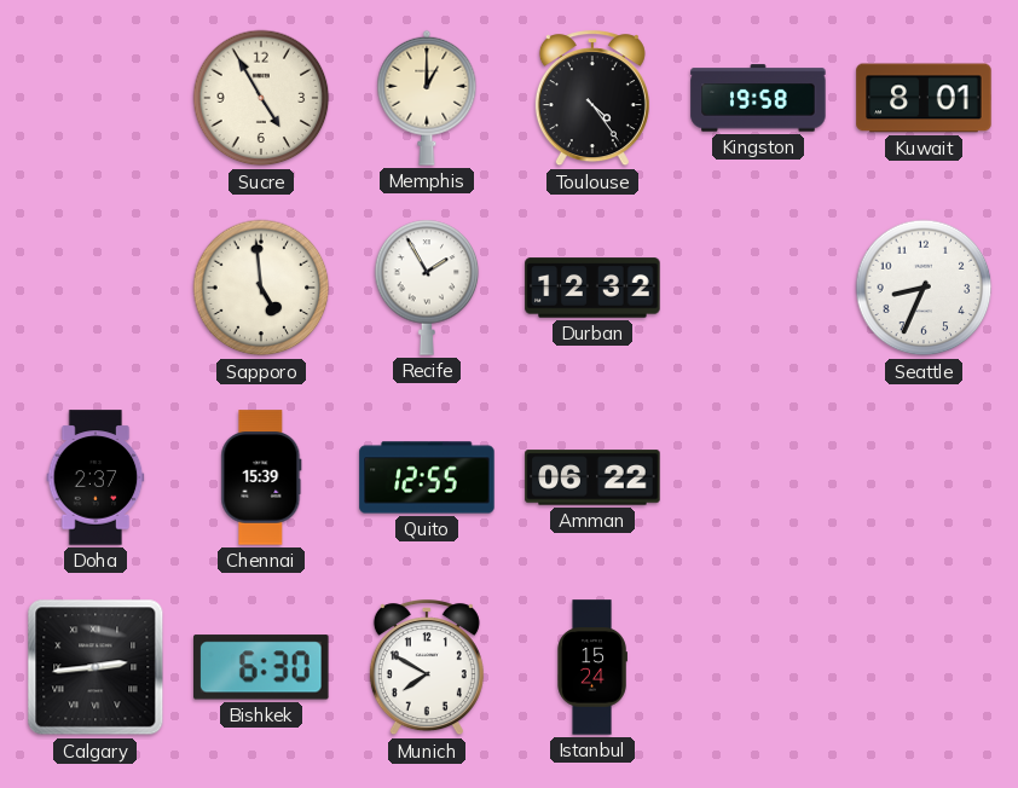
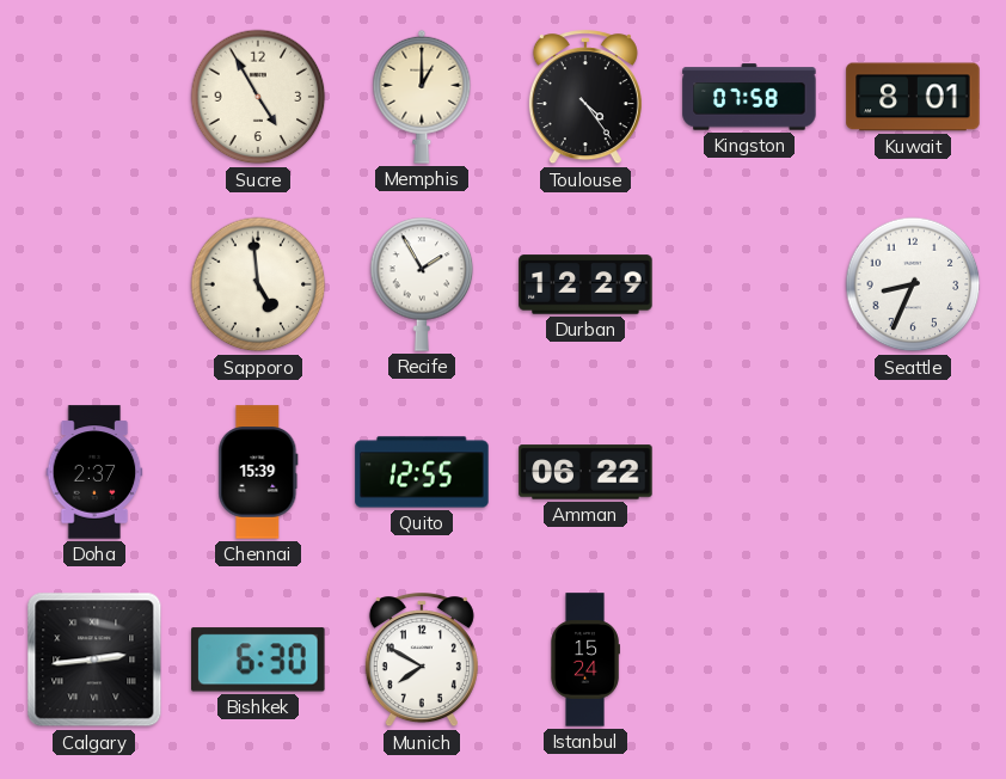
Kingston: 19:58 -> 07:58
Durban: 12:32 -> 12:29
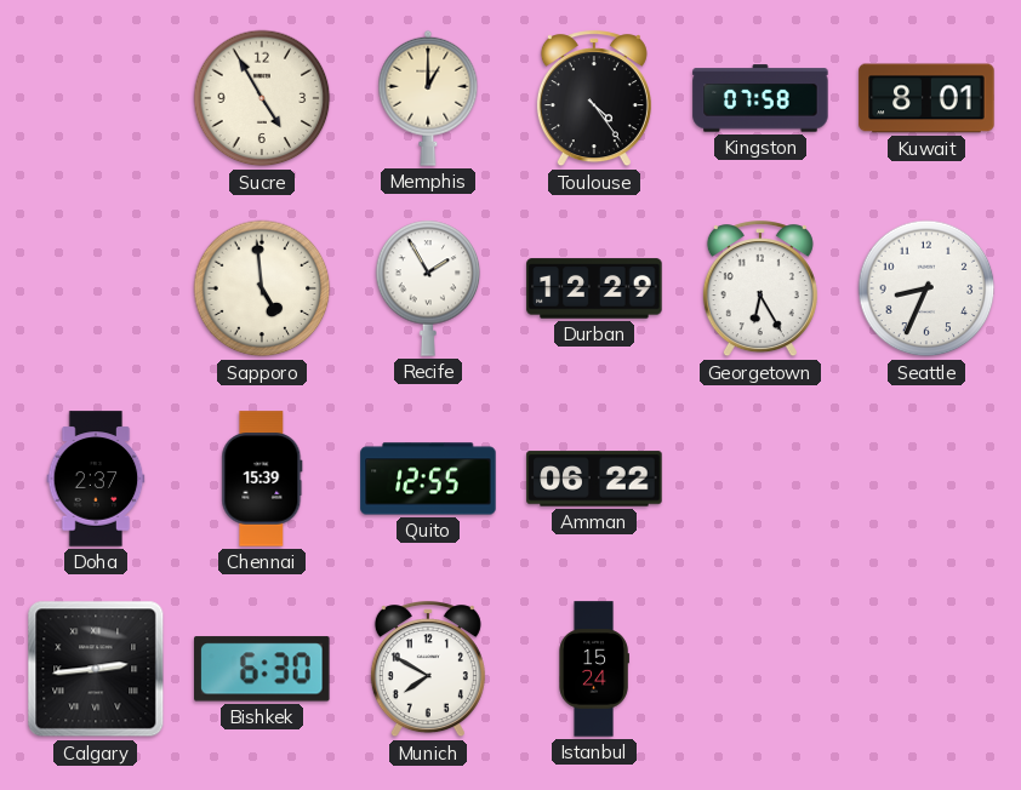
Georgetown: none -> 6:25
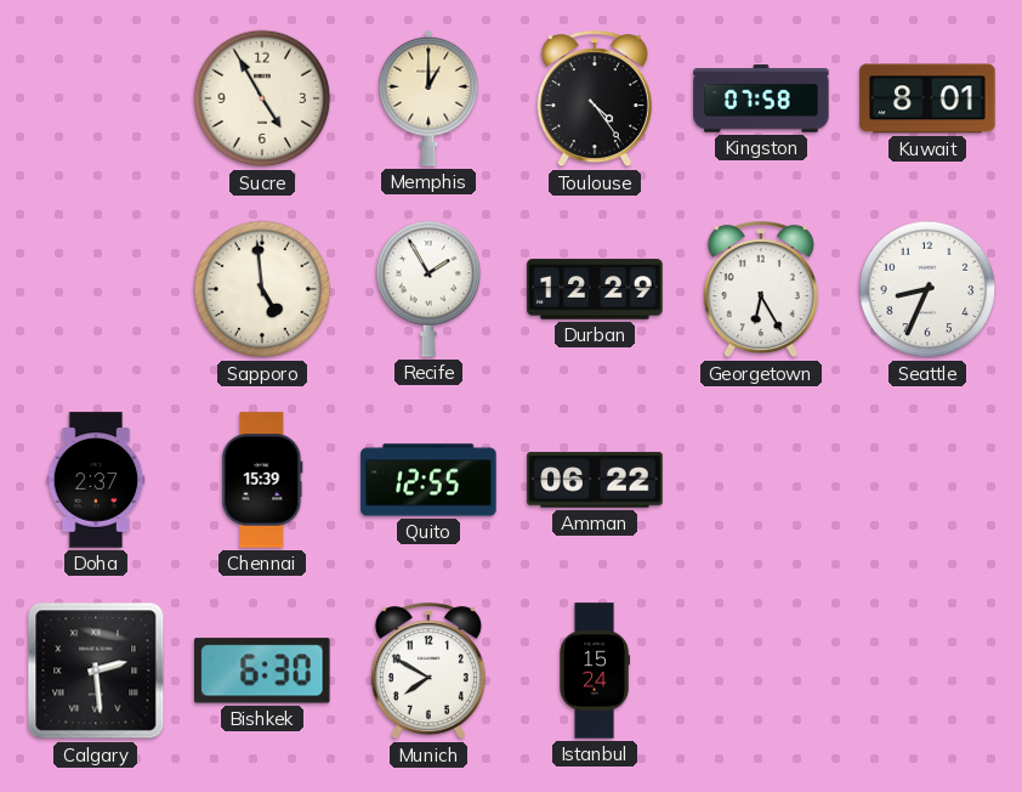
Calgary: 2:44 -> 2:29
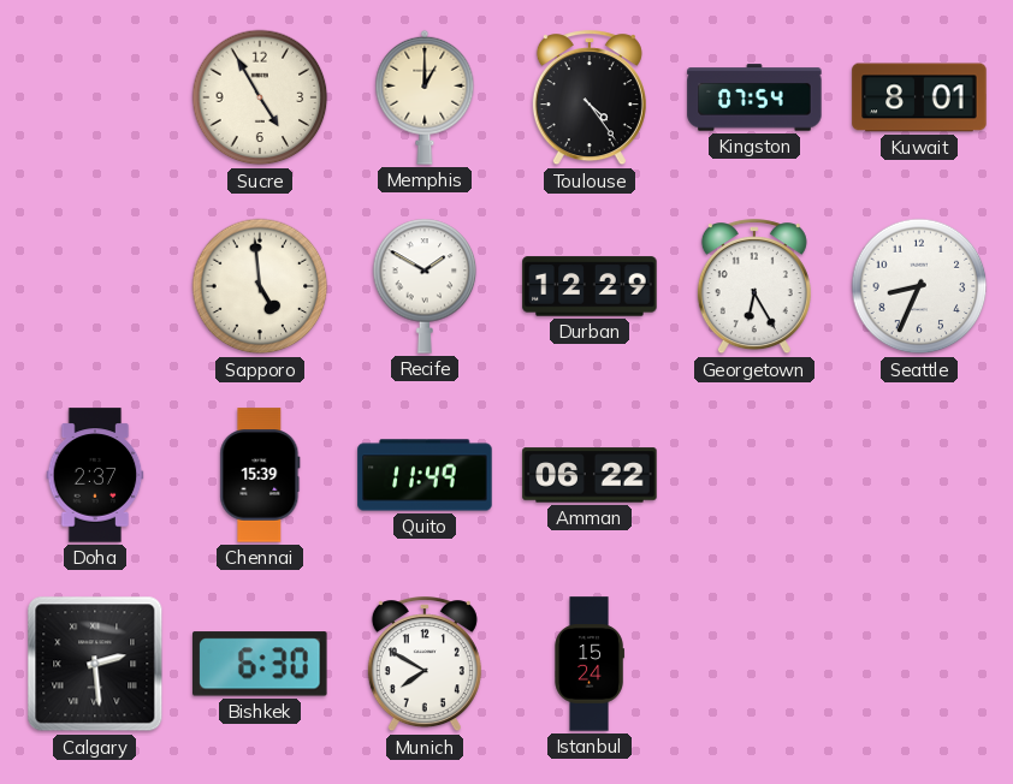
Kingston: 07:58 -> 07:54
Recife: 1:55 -> 1:50
Quito: 12:55 -> 11:49
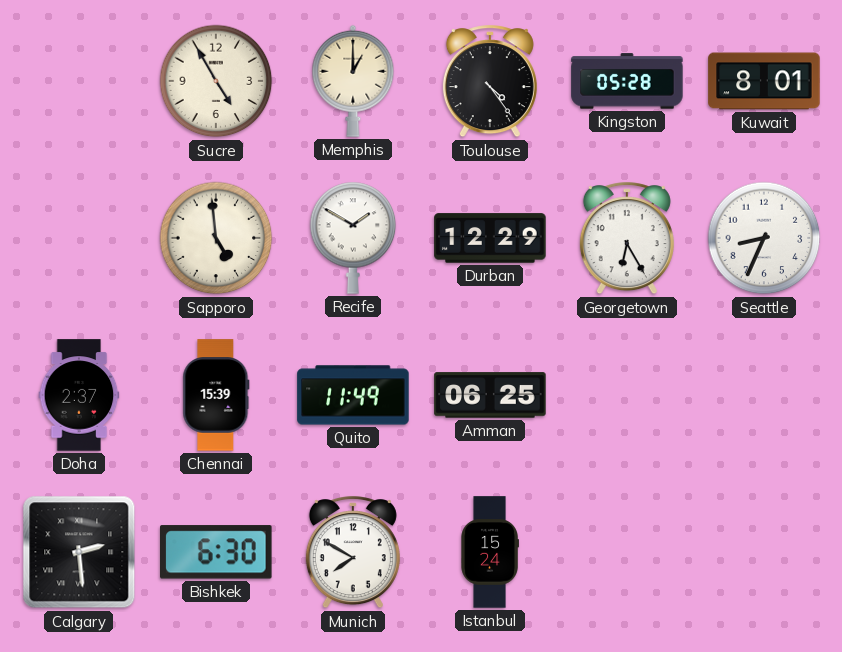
Kingston: 07:54 -> 05:28
Amman: 06:22 -> 06:25
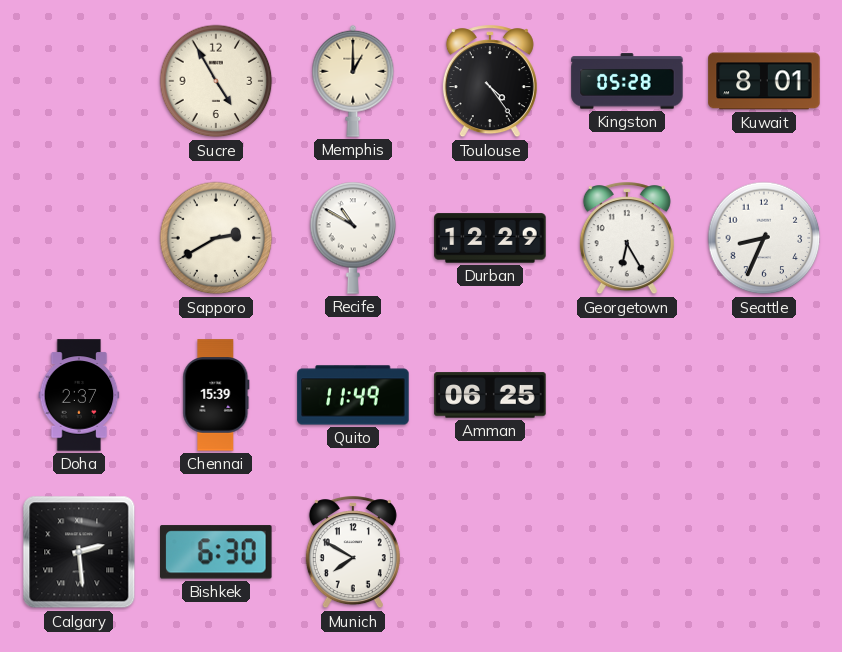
Sapporo: 4:59 -> 2:40
Recife: 1:50 -> 10:50
Istanbul: 15:24 -> none
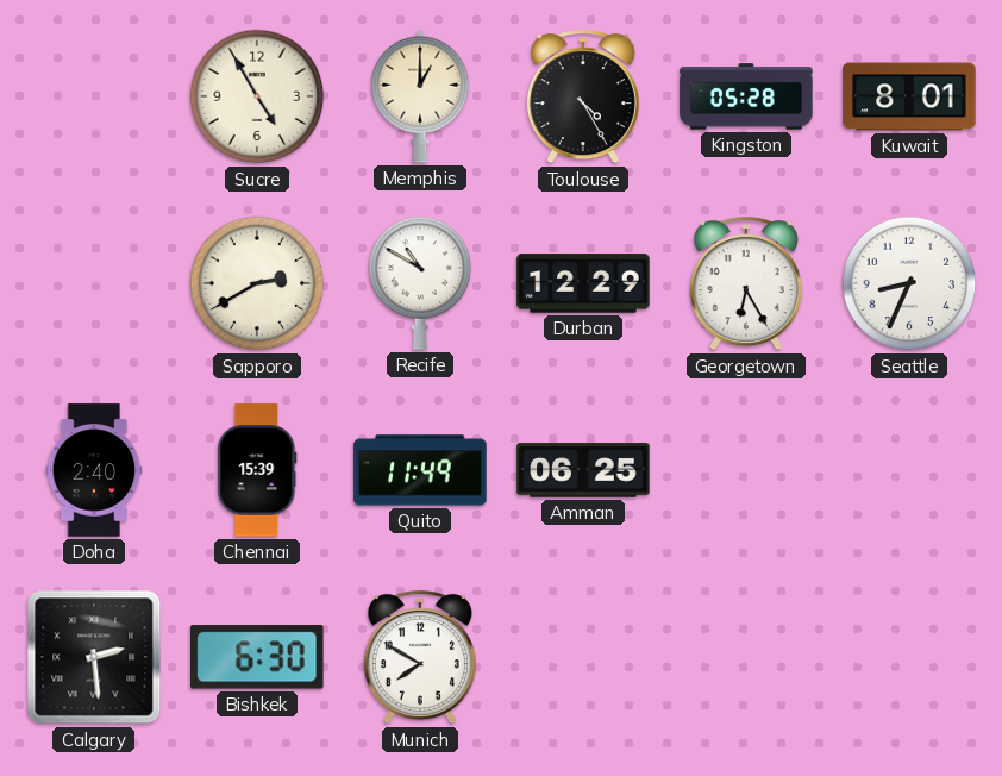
Toulouse: 4:24 -> 4:25
Doha: 2:37 -> 2:40
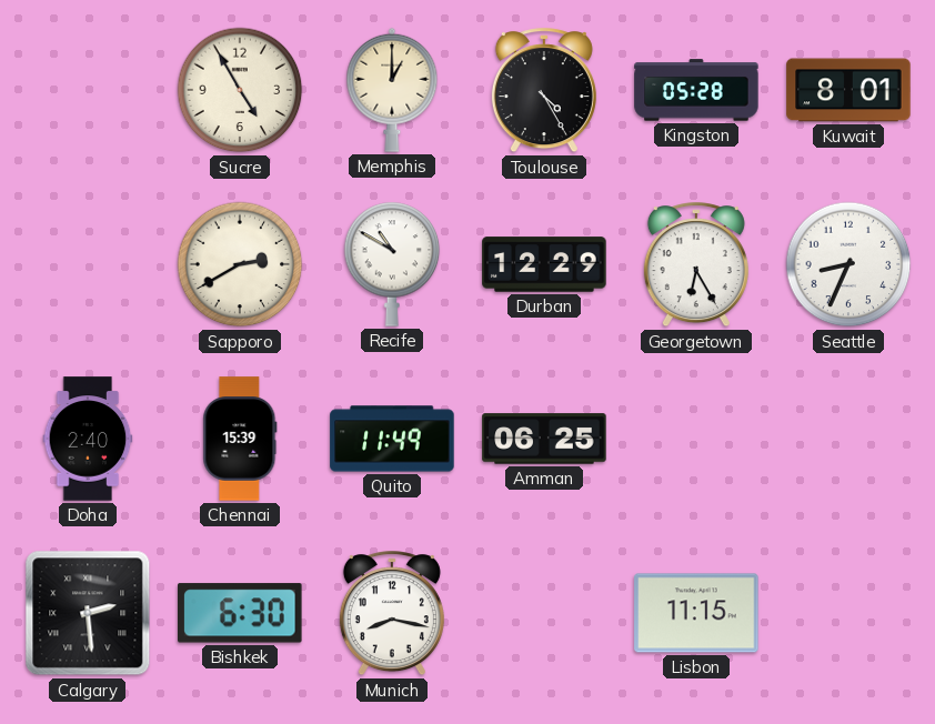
Munich: 7:50 -> 8:17
Lisbon: none -> 11:15
